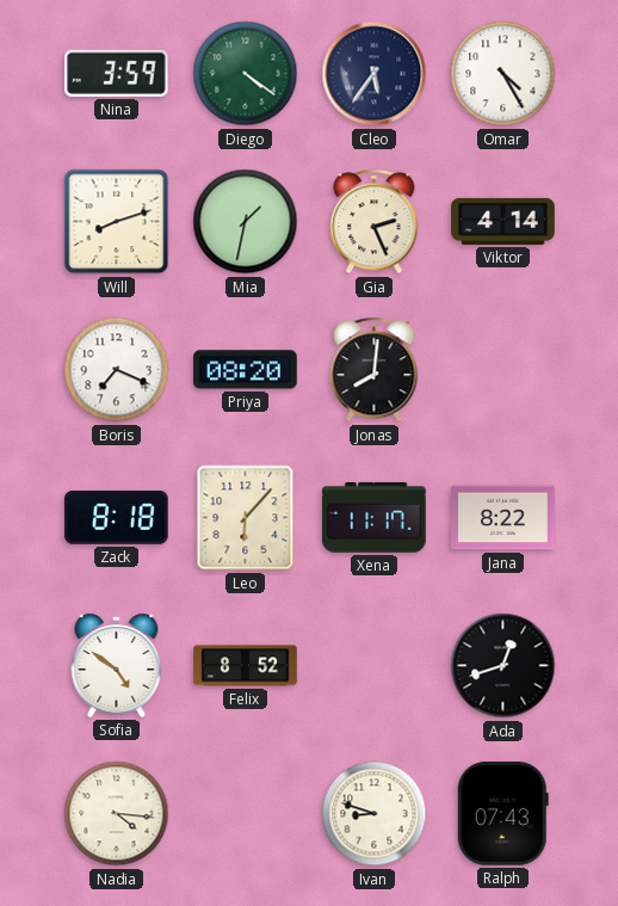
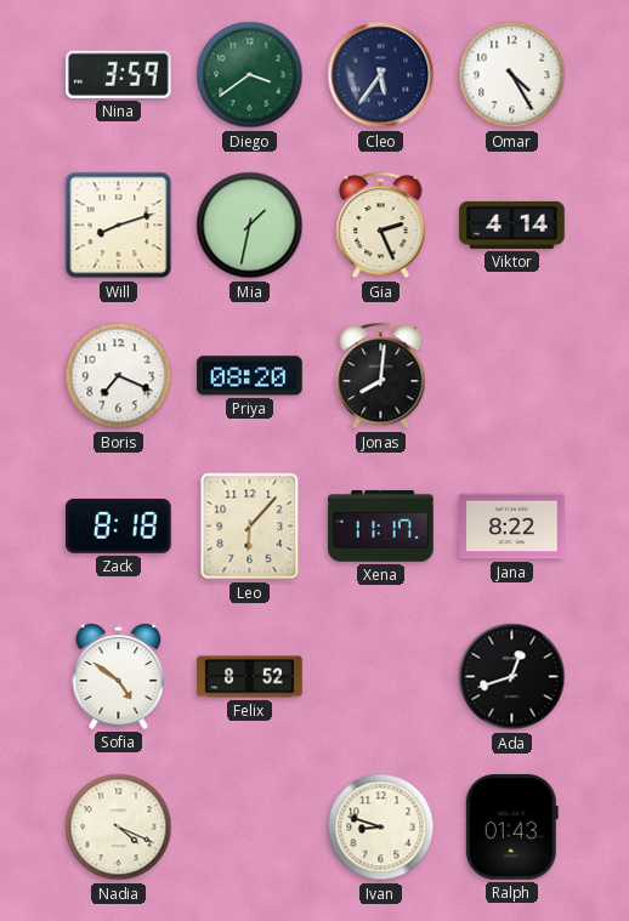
Diego: 4:21 -> 3:39
Nadia: 4:16 -> 4:19
Ralph: 07:43 -> 01:43
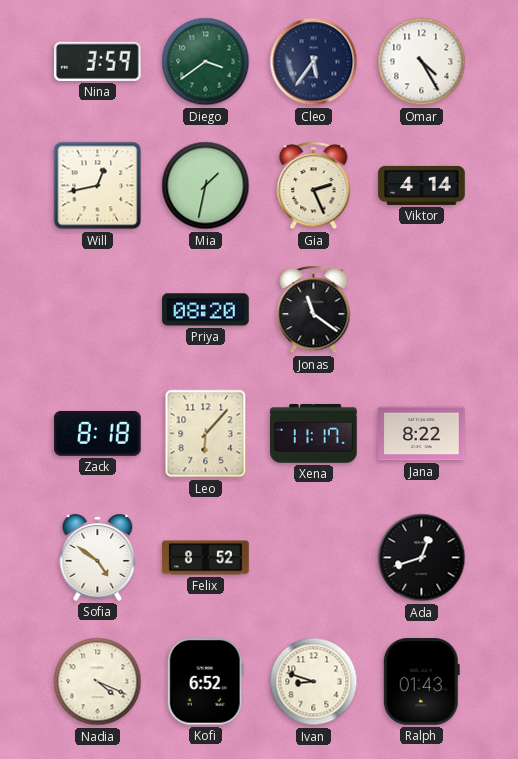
Will: 8:12 -> 12:43
Boris: 7:19 -> none
Jonas: 8:01 -> 11:21
Kofi: none -> 6:52
